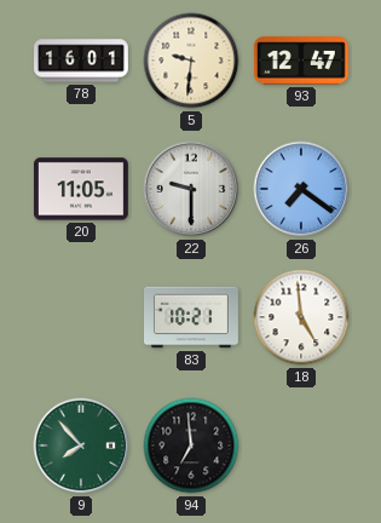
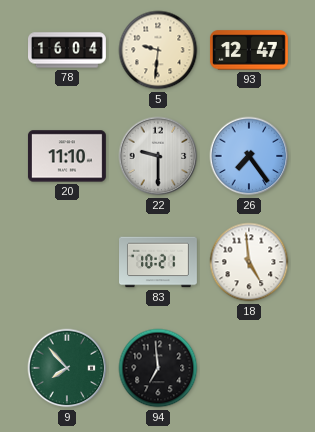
78: 16:01 -> 16:04
20: 11:05 -> 11:10
26: 7:21 -> 7:24
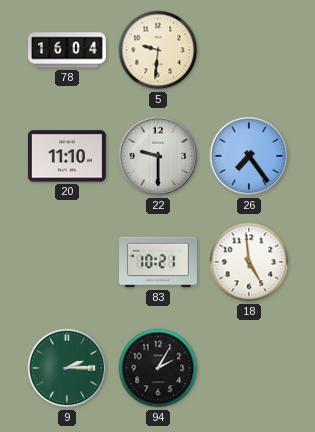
93: 12:47 -> none
9: 7:53 -> 2:15
94: 6:59 -> 2:05
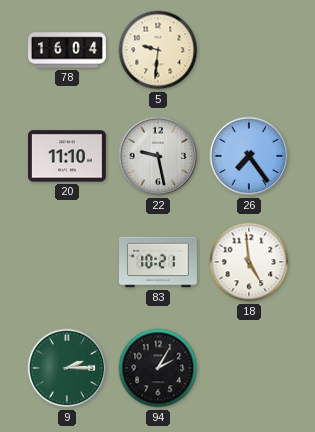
22: 9:30 -> 9:28
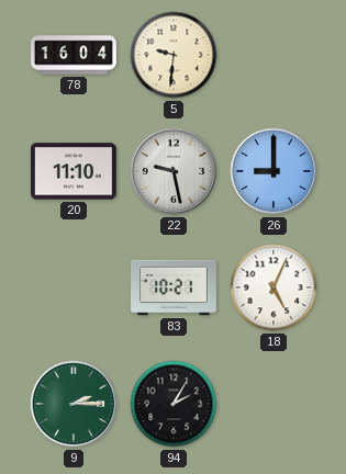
26: 7:24 -> 9:00
18: 4:59 -> 5:04
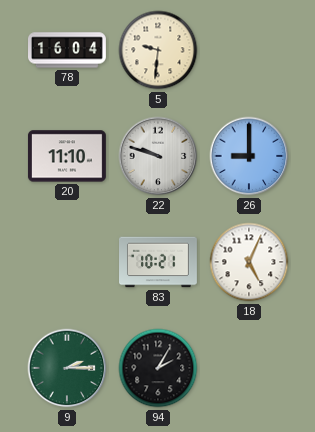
22: 9:28 -> 9:48
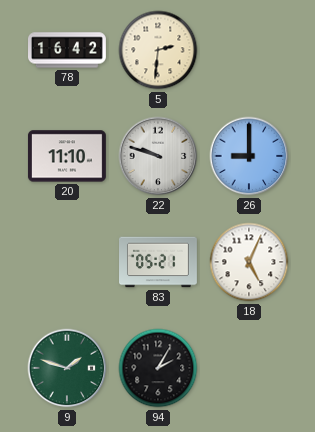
78: 16:04 -> 16:42
5: 9:31 -> 2:31
83: 10:21 -> 05:21
9: 2:15 -> 1:48
